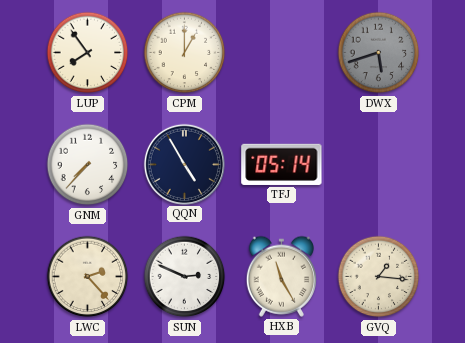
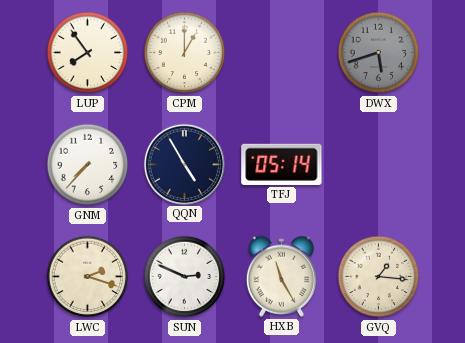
LWC: 2:23 -> 2:18
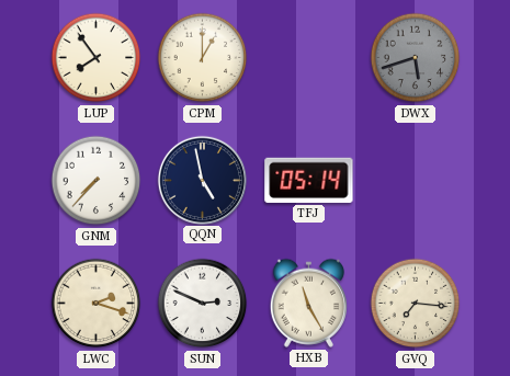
QQN: 4:55 -> 4:58
GVQ: 1:16 -> 7:16
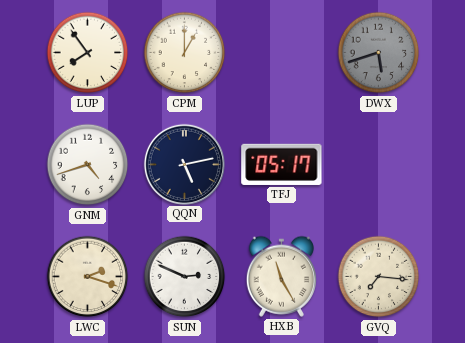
GNM: 7:37 -> 4:42
QQN: 4:58 -> 5:13
TFJ: 05:14 -> 05:17
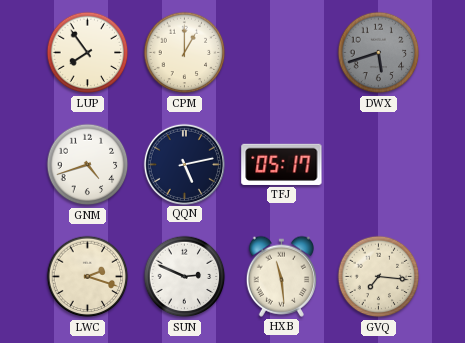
HXB: 11:25 -> 11:29
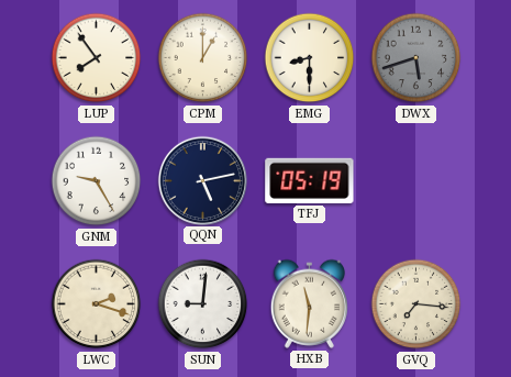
EMG: none -> 8:30
GNM: 4:42 -> 9:25
TFJ: 05:17 -> 05:19
SUN: 2:49 -> 9:01
HXB: 11:29 -> 11:31
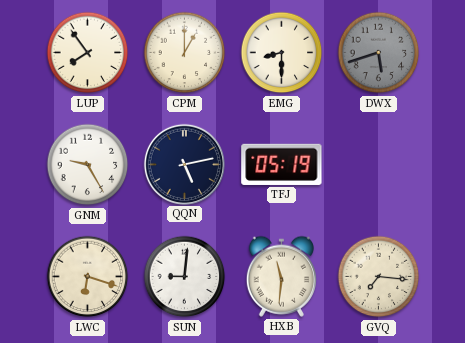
LWC: 2:18 -> 6:18
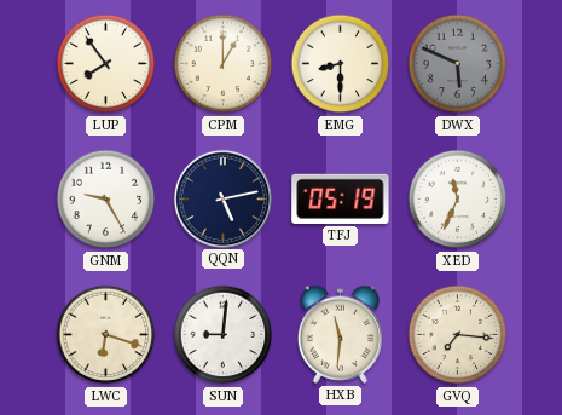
DWX: 5:42 -> 5:49
XED: none -> 11:34
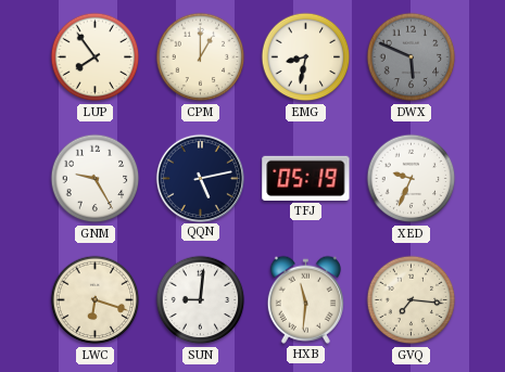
EMG: 8:30 -> 8:32
XED: 11:34 -> 9:34
